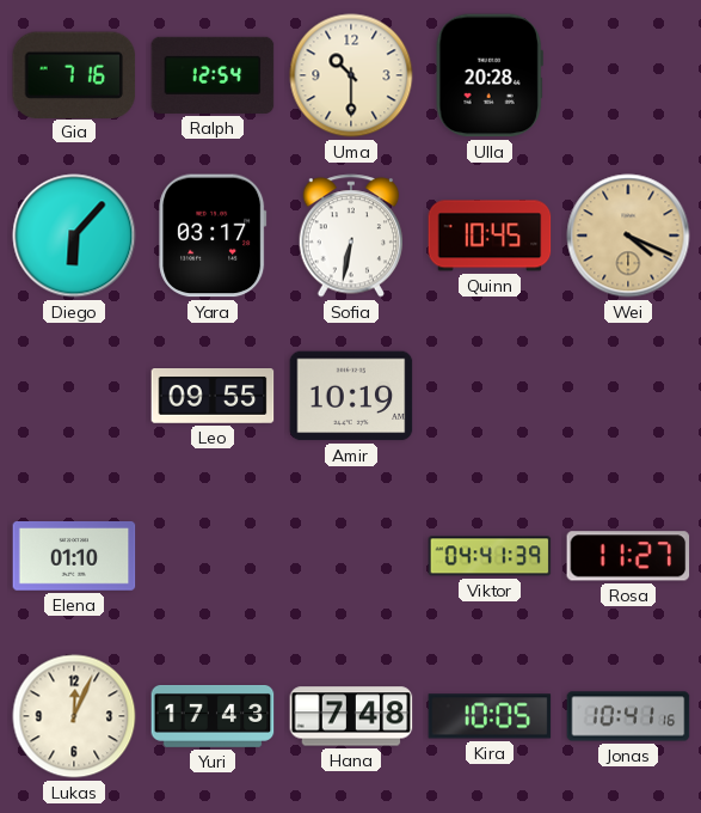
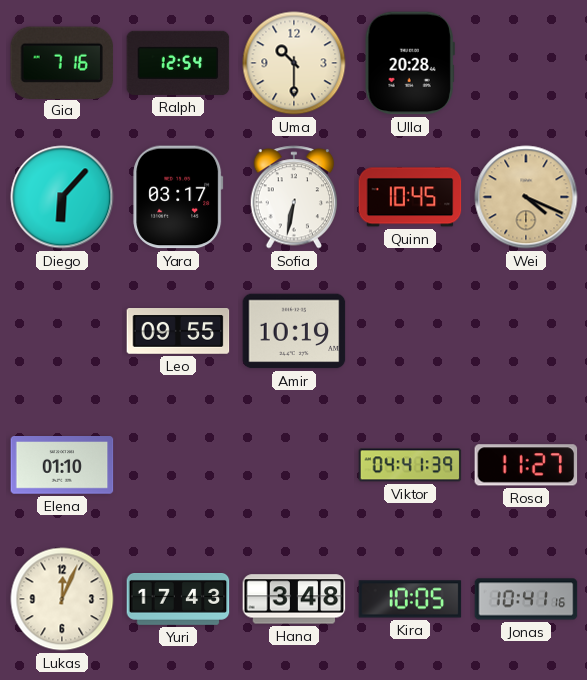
Hana: 7:48 -> 3:48
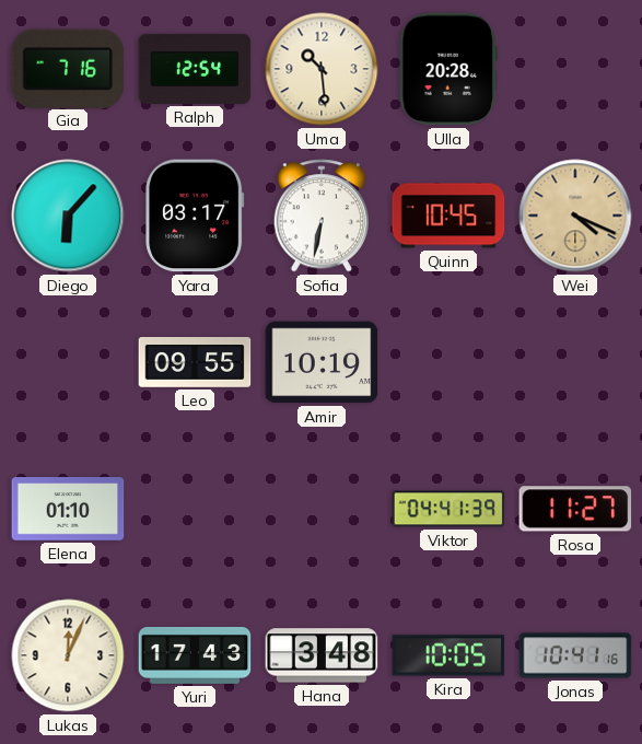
Uma: 10:30 -> 10:29
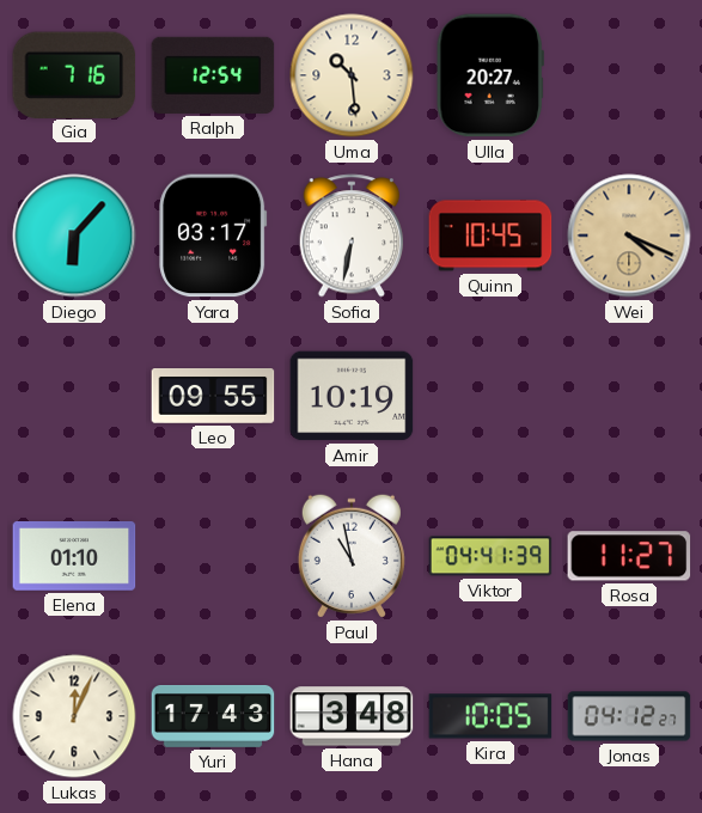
Ulla: 20:28 -> 20:27
Paul: none -> 10:58
Jonas: 10:41 -> 04:12
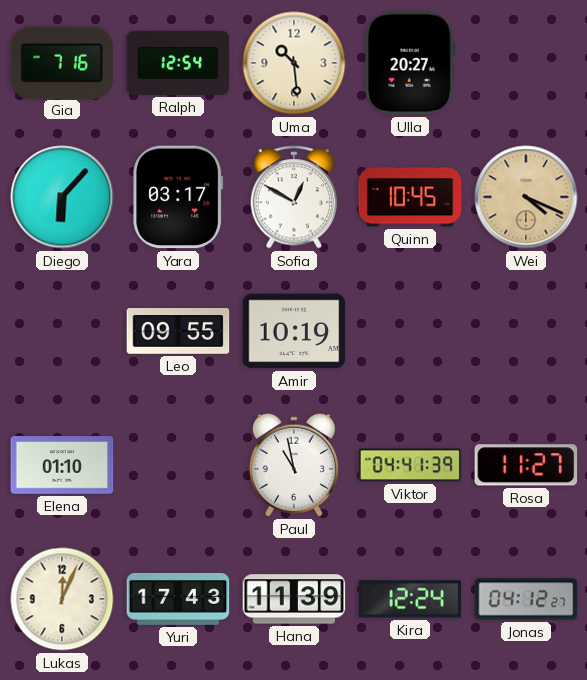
Sofia: 6:32 -> 12:50
Hana: 3:48 -> 11:39
Kira: 10:05 -> 12:24
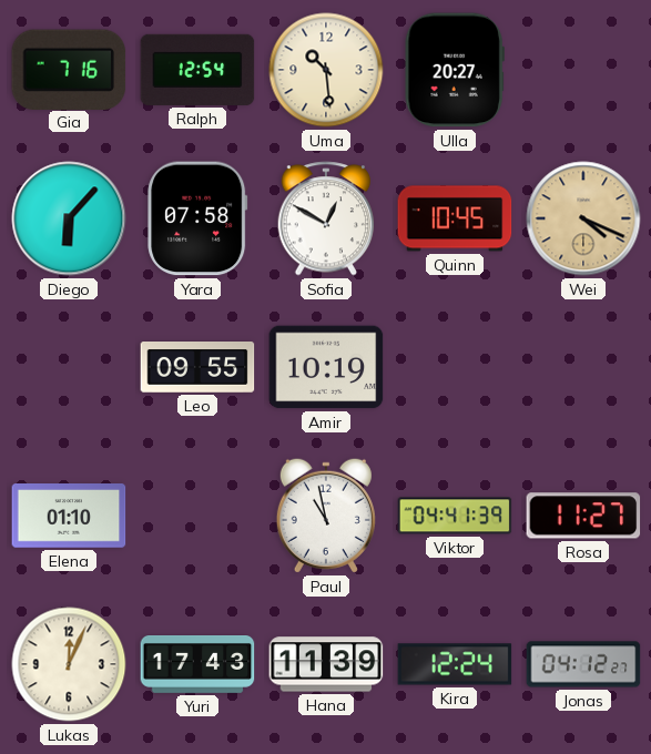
Yara: 03:17 -> 07:58
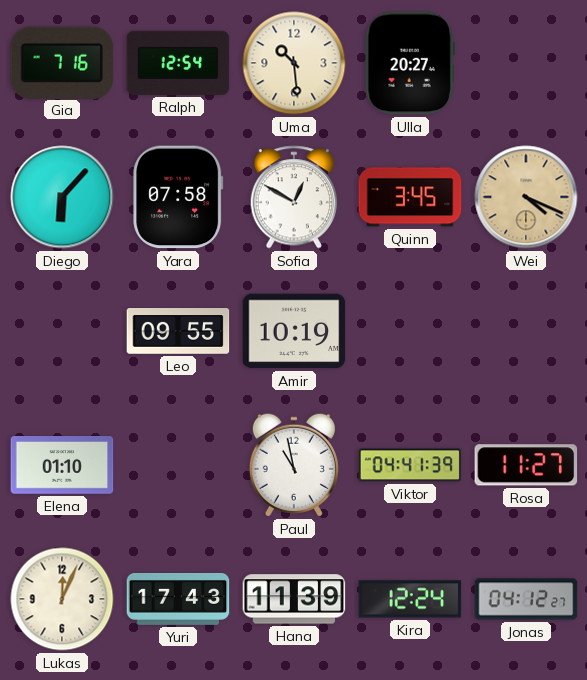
Quinn: 10:45 -> 3:45
